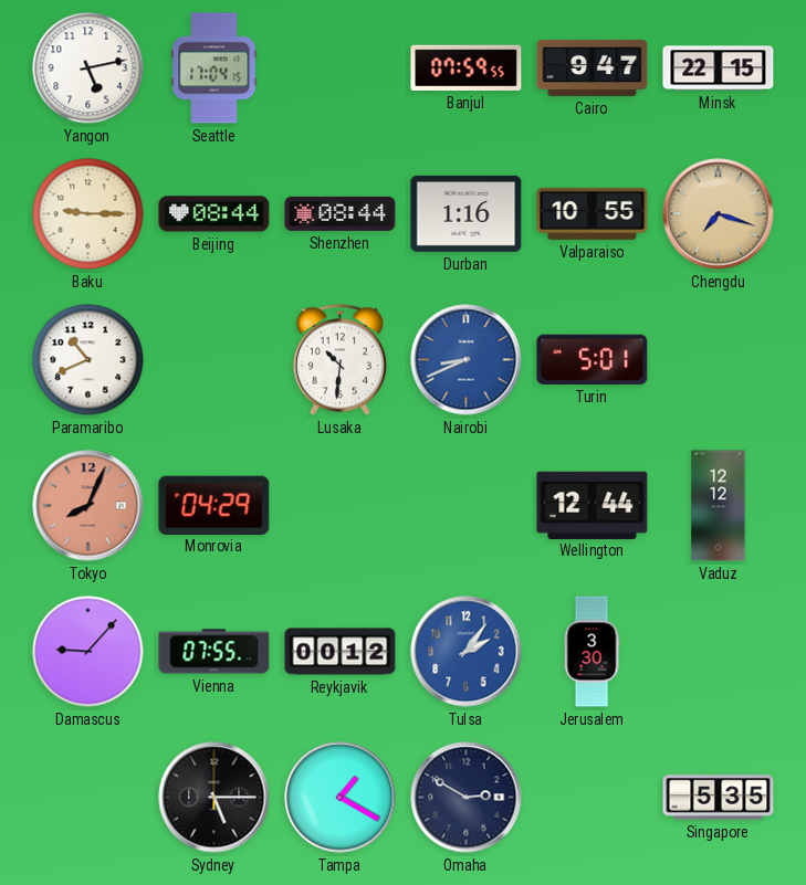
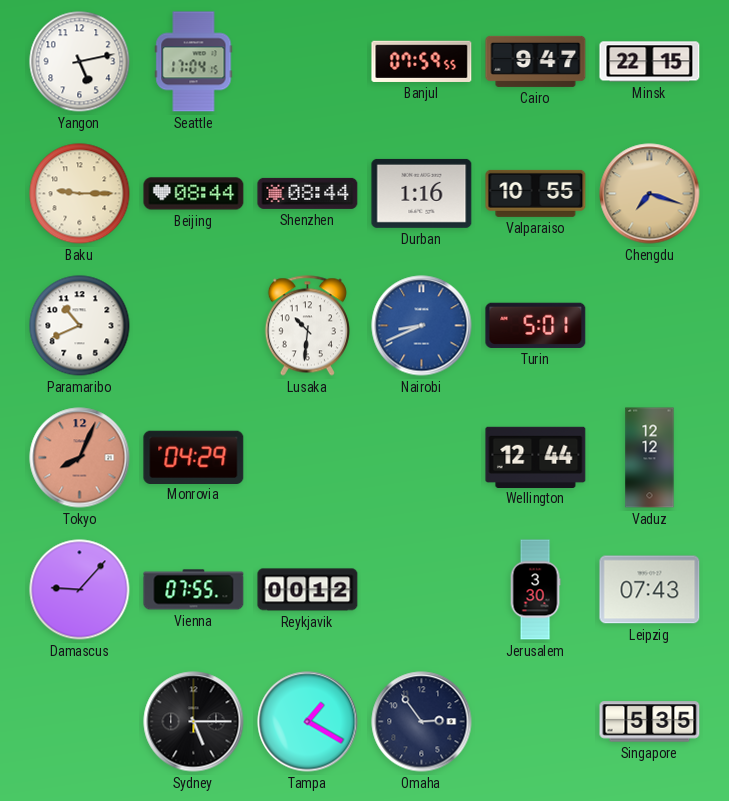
Tulsa: 2:06 -> none
Leipzig: none -> 07:43
Omaha: 2:50 -> 2:54
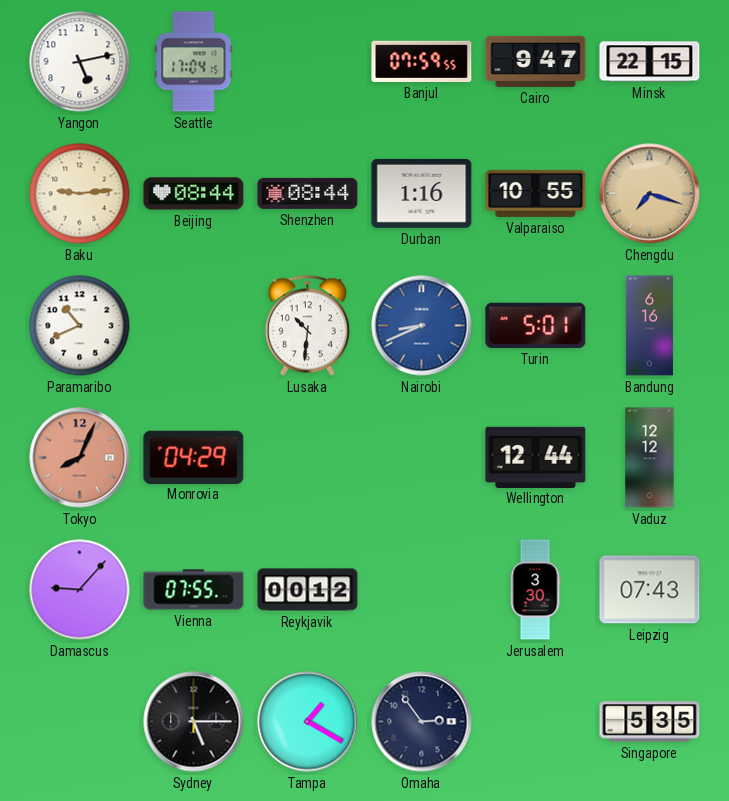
Baku: 9:15 -> 9:14
Bandung: none -> 6:16
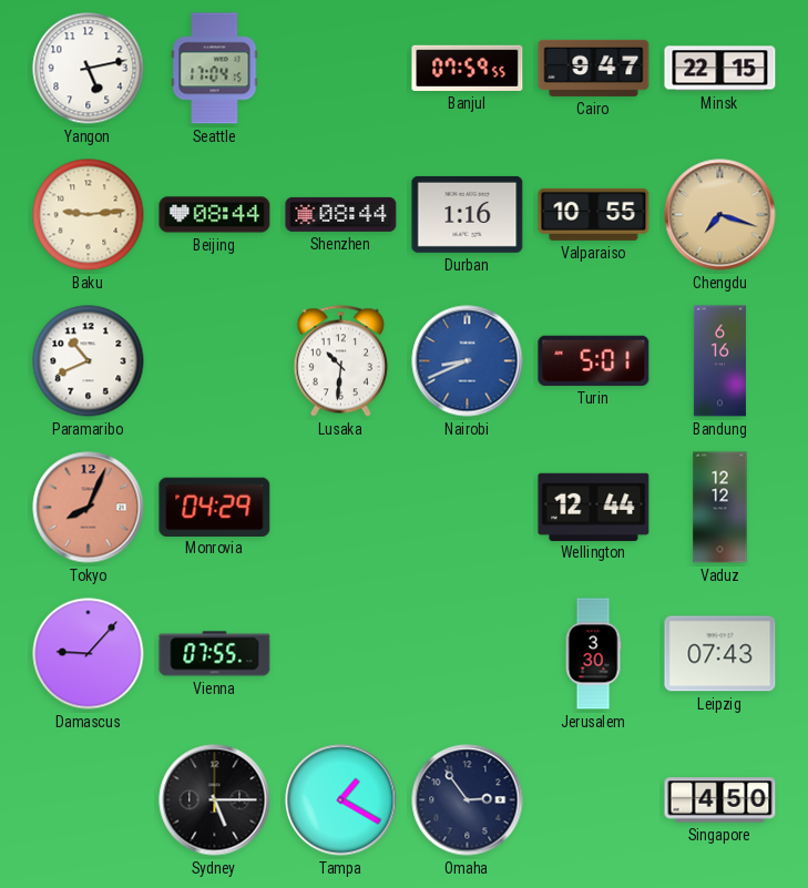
Reykjavik: 00:12 -> none
Singapore: 5:35 -> 4:50
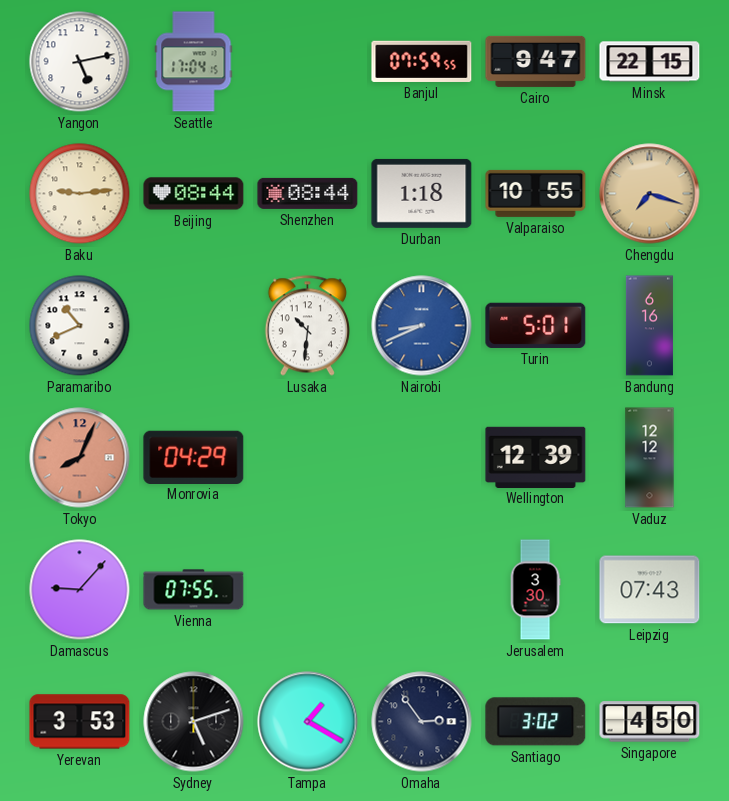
Durban: 1:16 -> 1:18
Wellington: 12:44 -> 12:39
Yerevan: none -> 3:53
Sydney: 5:15 -> 5:12
Santiago: none -> 3:02
